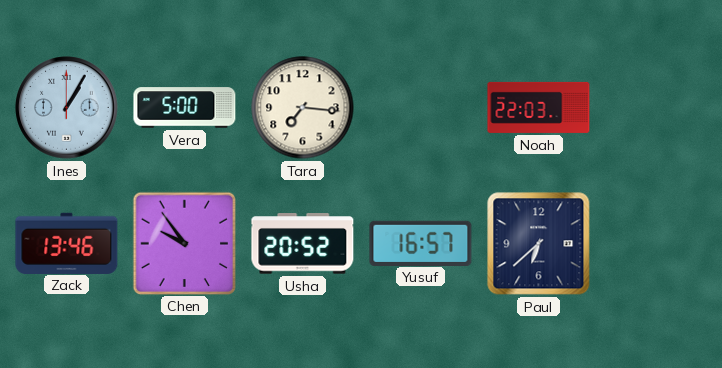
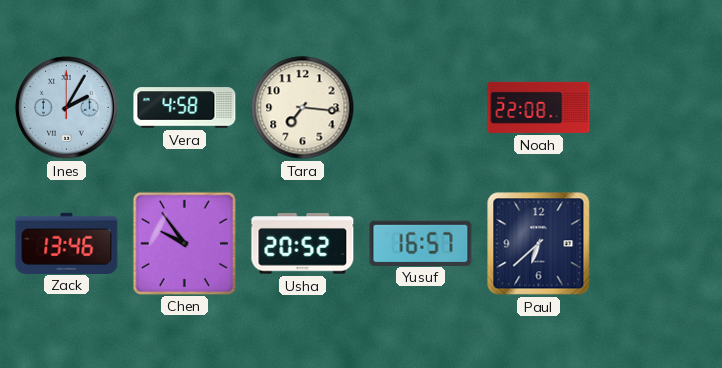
Ines: 1:05 -> 2:05
Vera: 5:00 -> 4:58
Noah: 22:03 -> 22:08
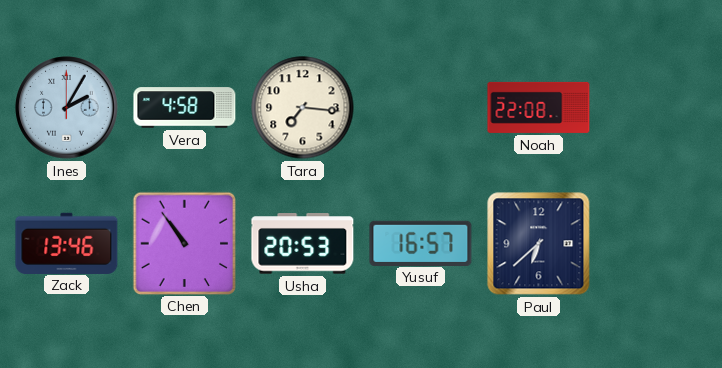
Chen: 9:54 -> 10:54
Usha: 20:52 -> 20:53
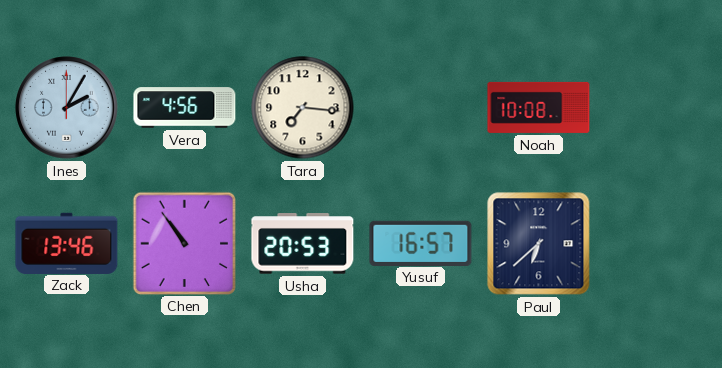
Vera: 4:58 -> 4:56
Noah: 22:08 -> 10:08
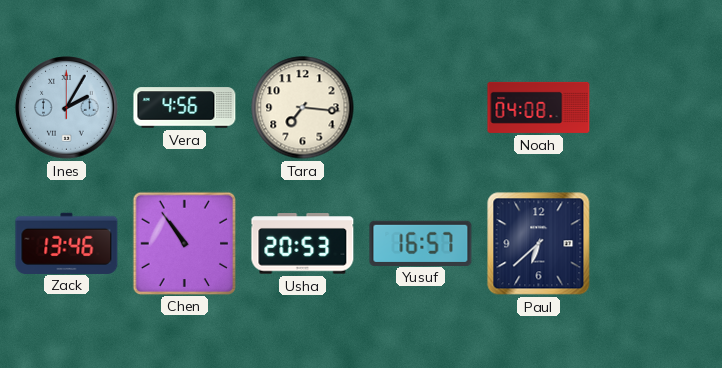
Noah: 10:08 -> 04:08
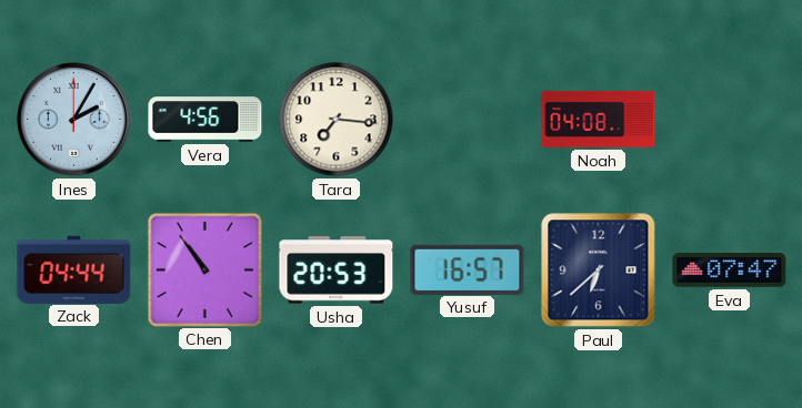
Zack: 13:46 -> 04:44
Eva: none -> 07:47
